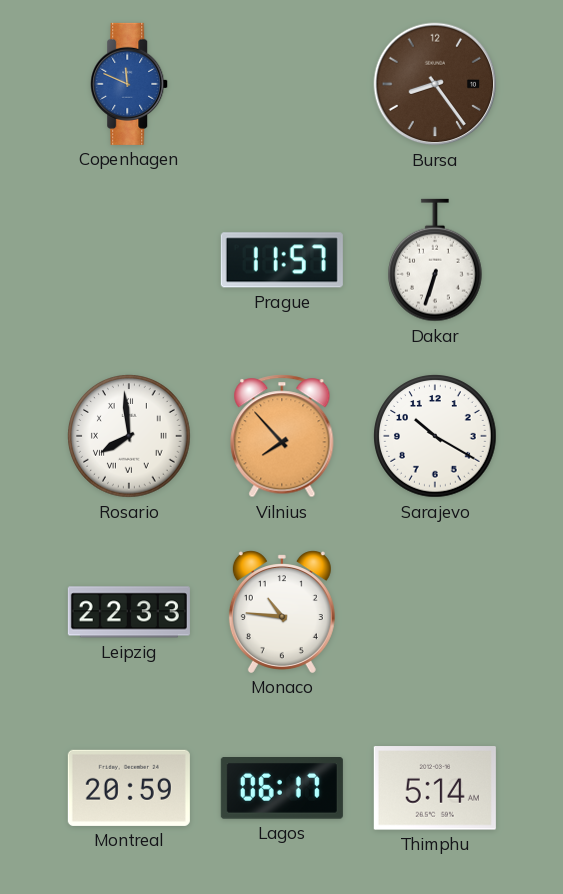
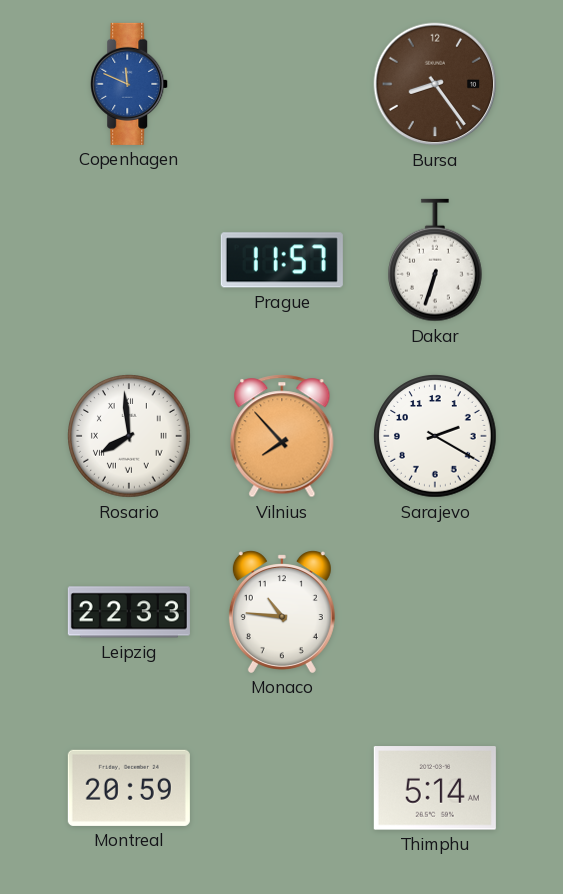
Sarajevo: 10:20 -> 2:20
Lagos: 06:17 -> none
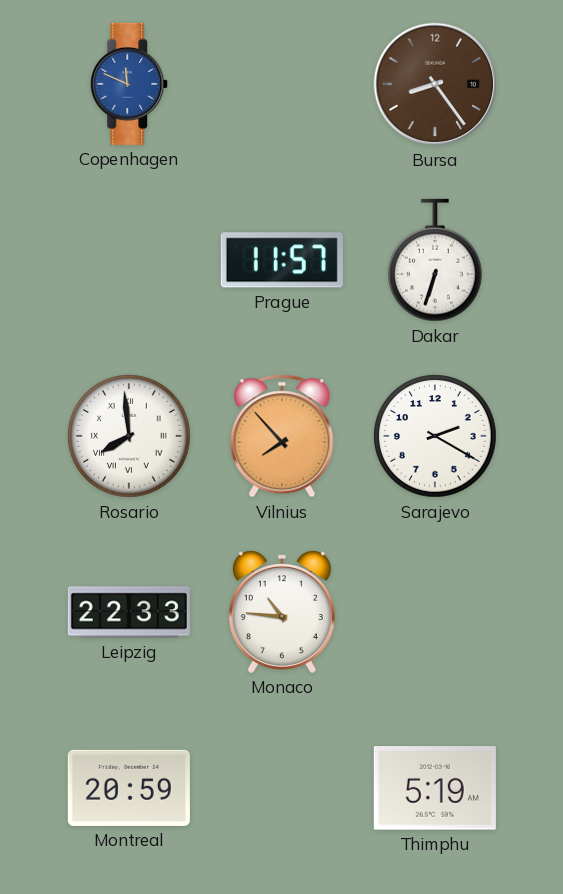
Thimphu: 5:14 -> 5:19
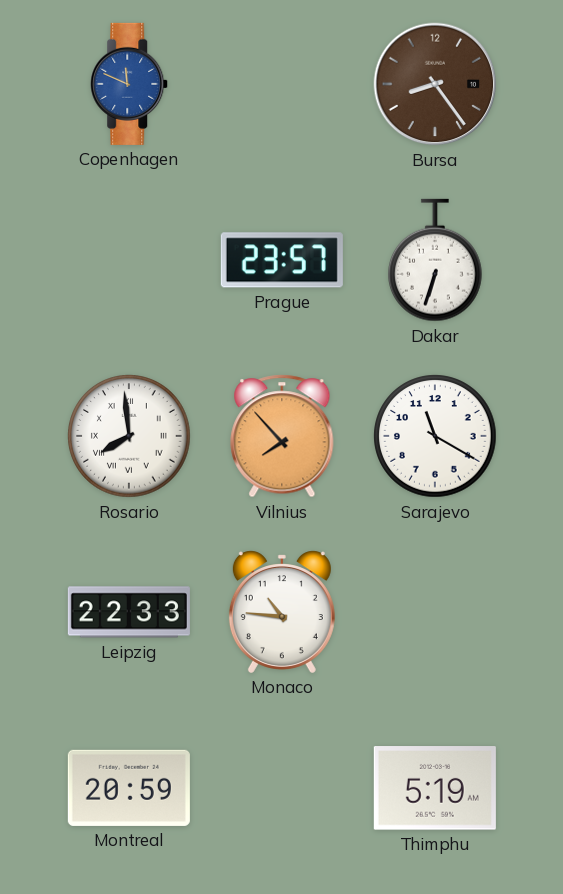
Prague: 11:57 -> 23:57
Sarajevo: 2:20 -> 11:20
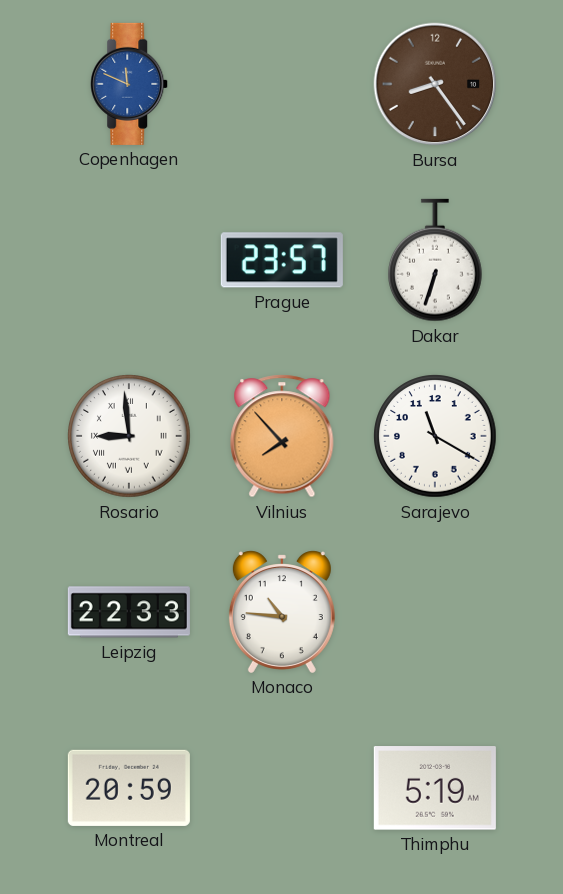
Rosario: 7:59 -> 8:59
